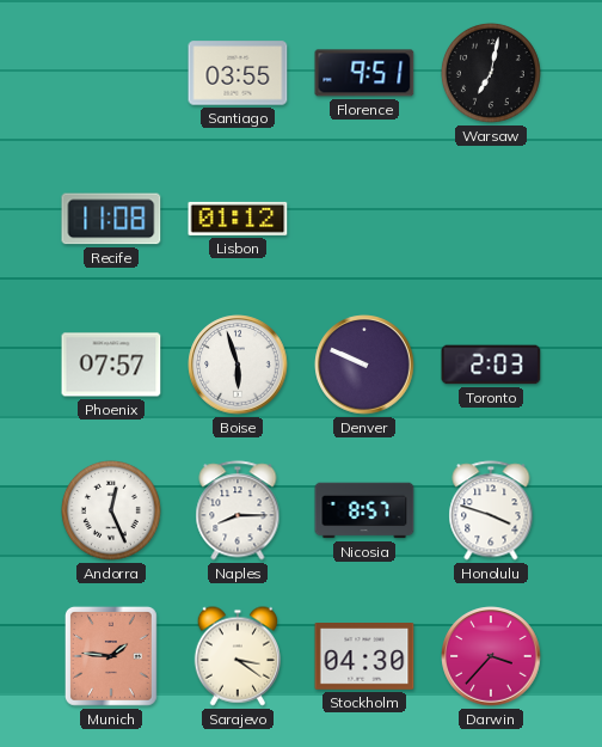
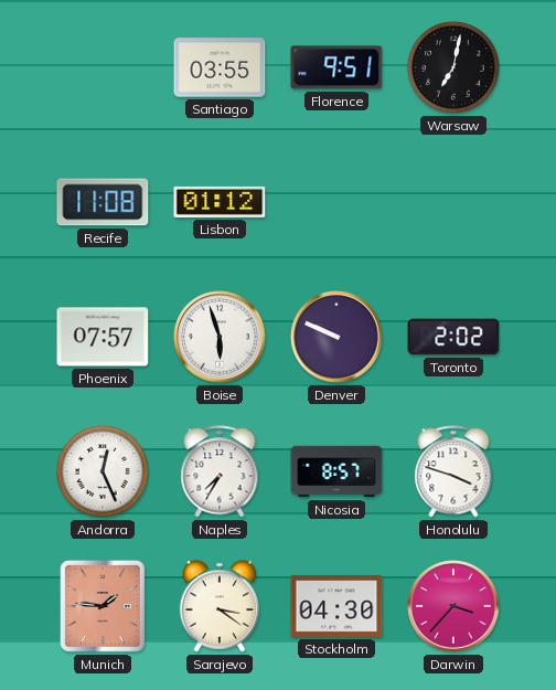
Toronto: 2:03 -> 2:02
Naples: 8:15 -> 7:35
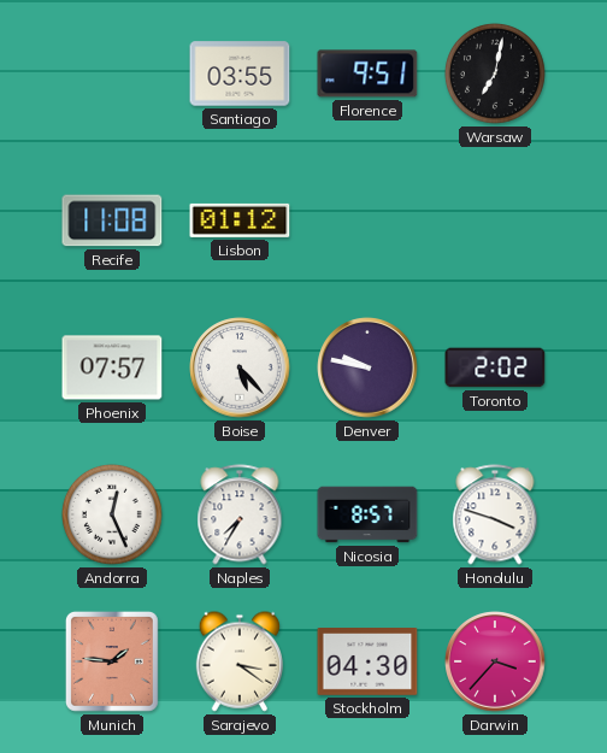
Boise: 5:57 -> 5:23
Denver: 9:49 -> 9:47
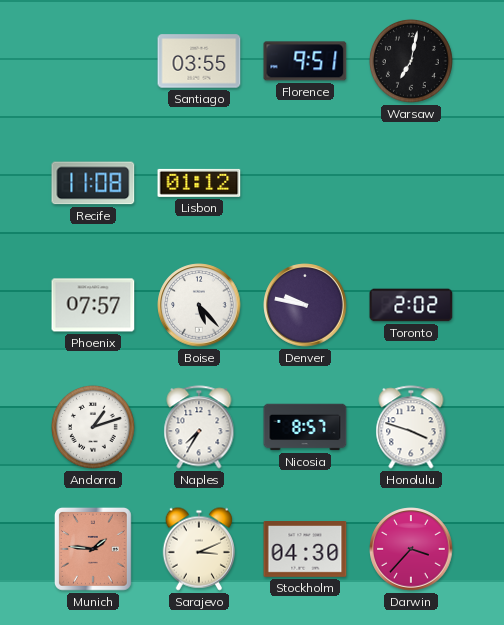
Andorra: 12:26 -> 1:12
Sarajevo: 3:21 -> 3:11
